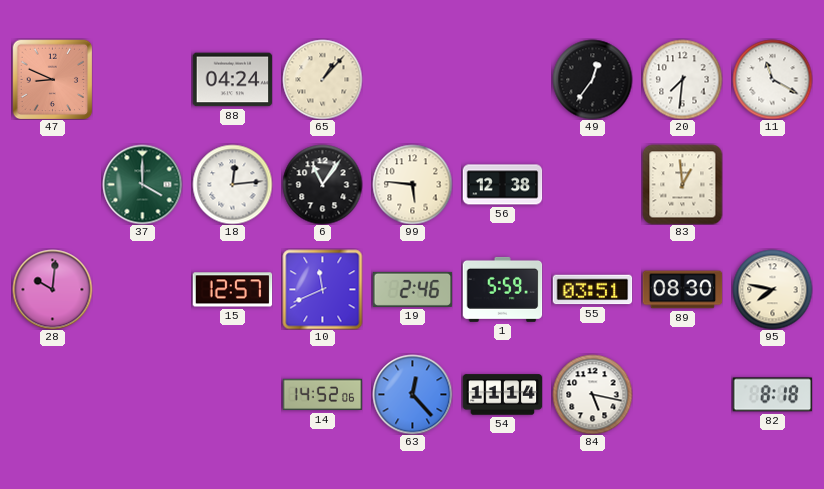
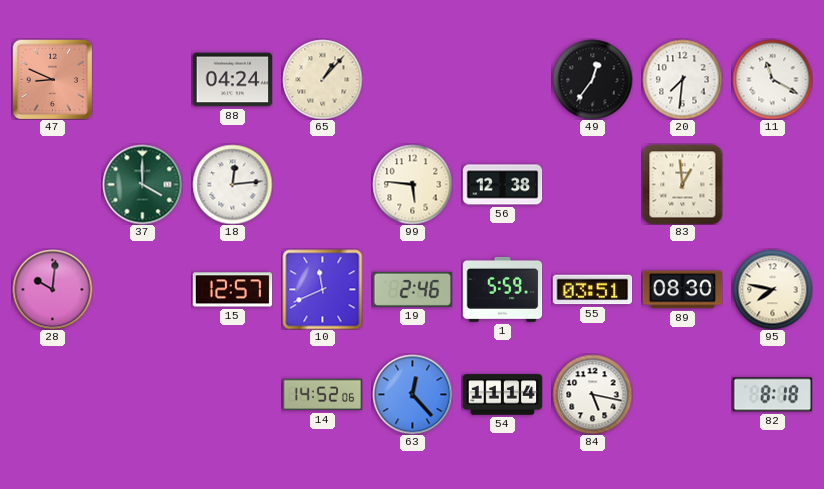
6: 11:06 -> none
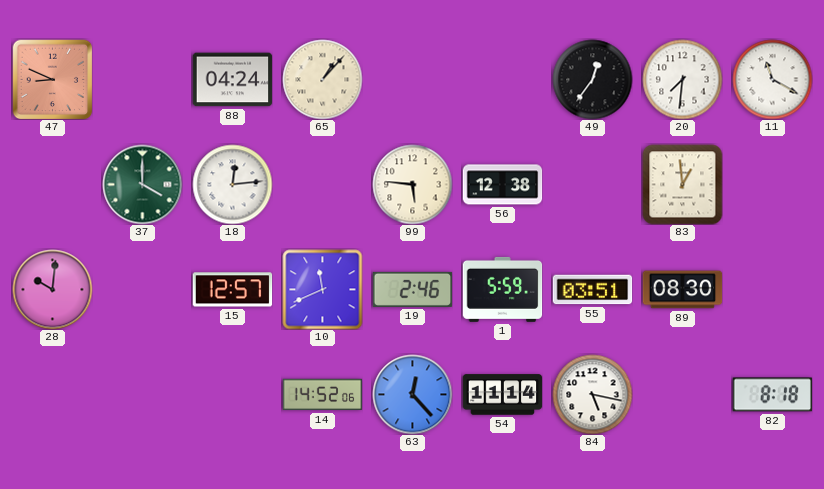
95: 7:47 -> none
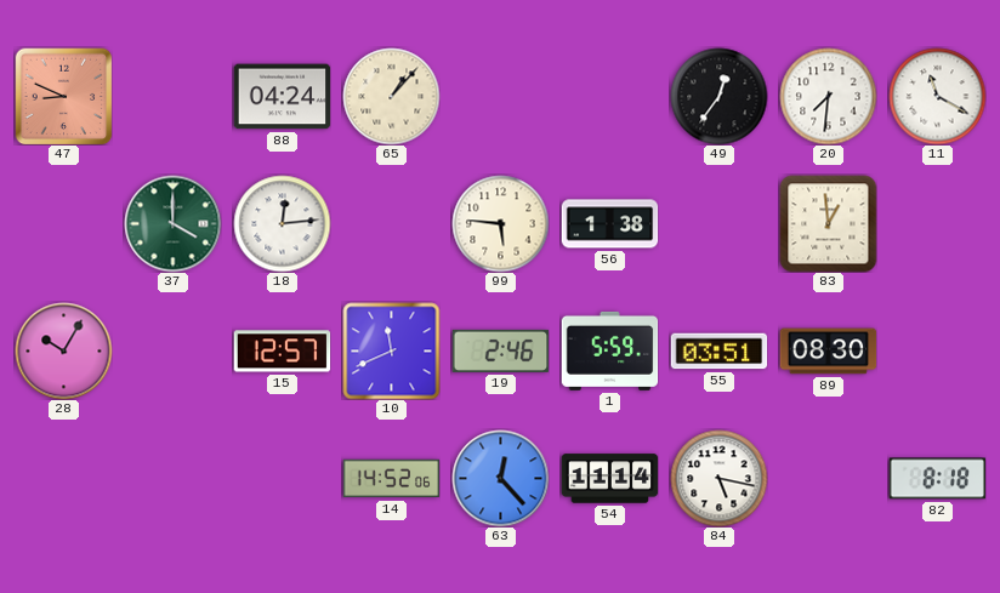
56: 12:38 -> 1:38
28: 10:01 -> 10:05
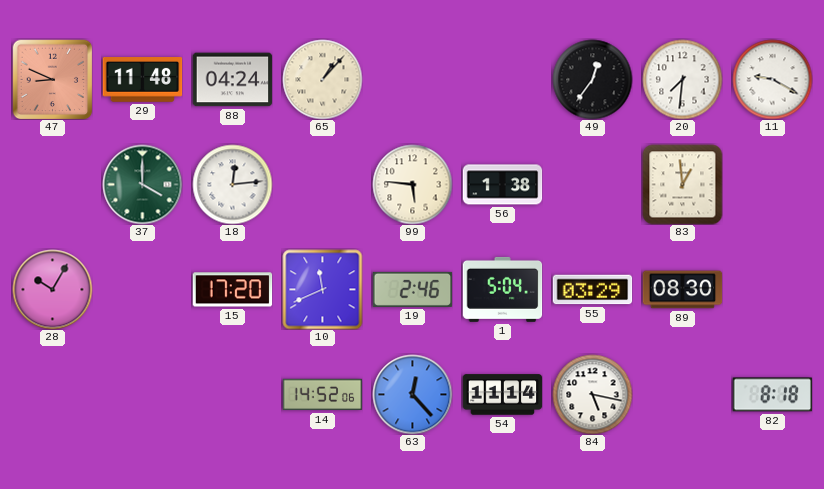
29: none -> 11:48
11: 11:20 -> 9:20
15: 12:57 -> 17:20
1: 5:59 -> 5:04
55: 03:51 -> 03:29
